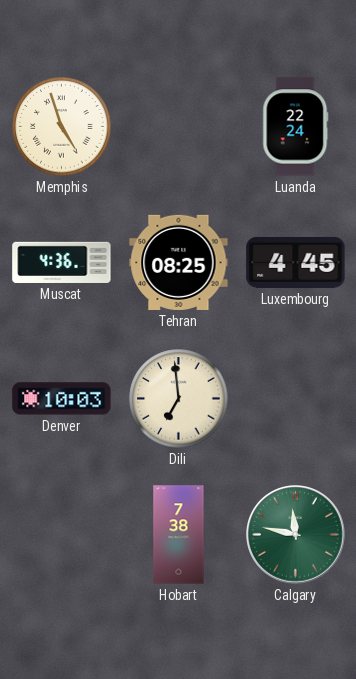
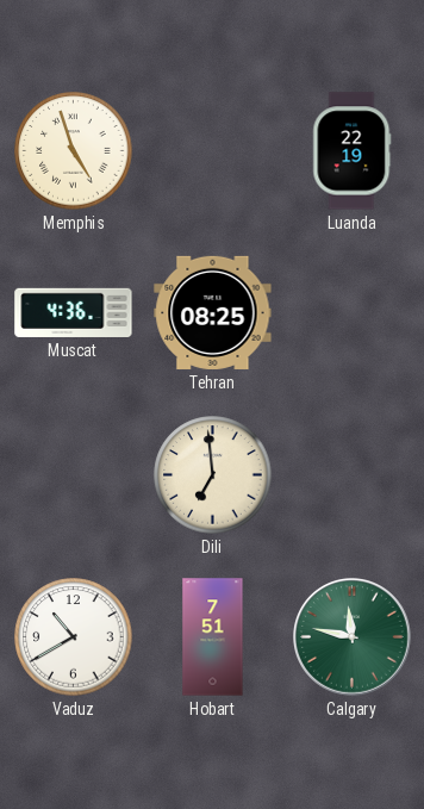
Luanda: 22:24 -> 22:19
Luxembourg: 4:45 -> none
Denver: 10:03 -> none
Vaduz: none -> 10:40
Hobart: 7:38 -> 7:51
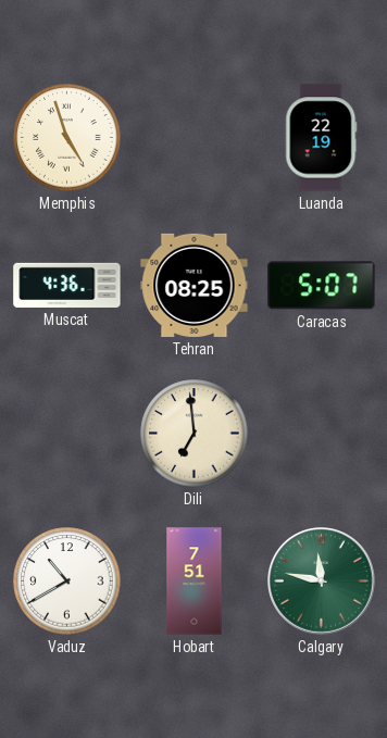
Caracas: none -> 5:07
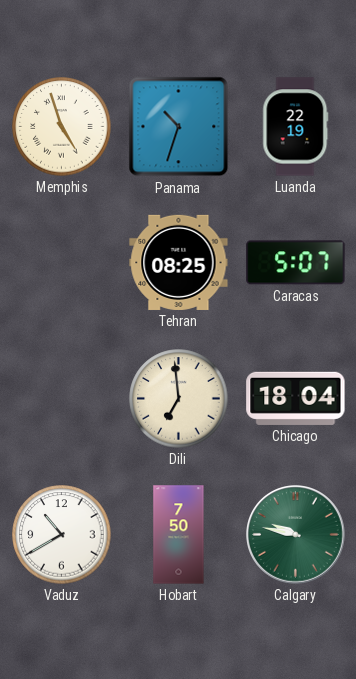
Panama: none -> 10:33
Muscat: 4:36 -> none
Chicago: none -> 18:04
Hobart: 7:51 -> 7:50
Calgary: 11:47 -> 9:47
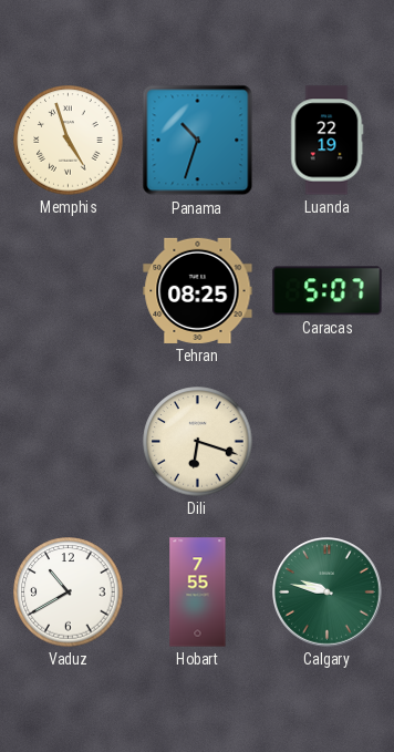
Dili: 6:59 -> 6:18
Chicago: 18:04 -> none
Hobart: 7:50 -> 7:55
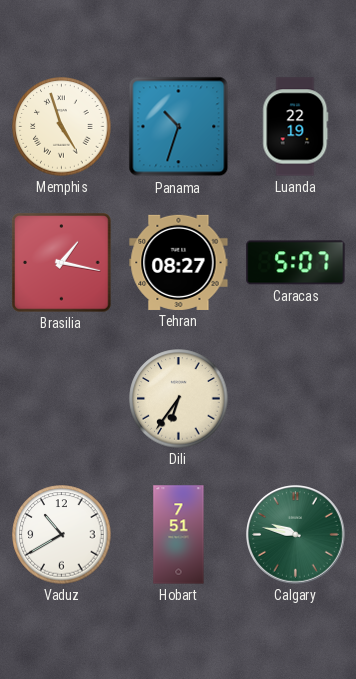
Brasilia: none -> 1:17
Tehran: 08:25 -> 08:27
Dili: 6:18 -> 6:36
Hobart: 7:55 -> 7:51
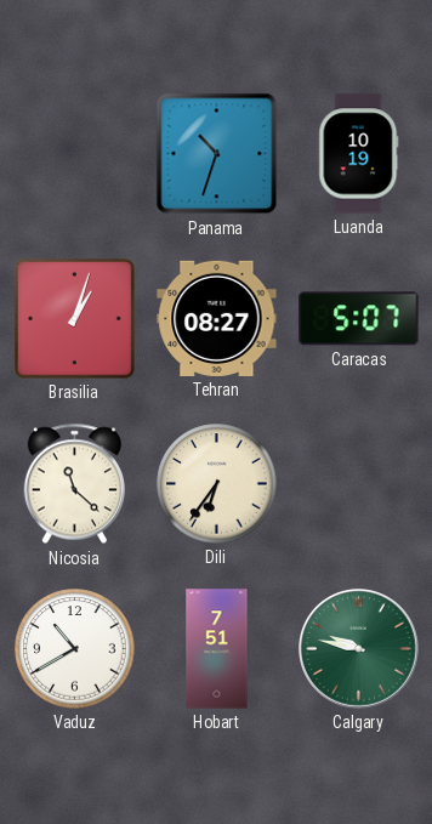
Memphis: 4:57 -> none
Luanda: 22:19 -> 10:19
Brasilia: 1:17 -> 1:03
Nicosia: none -> 11:22
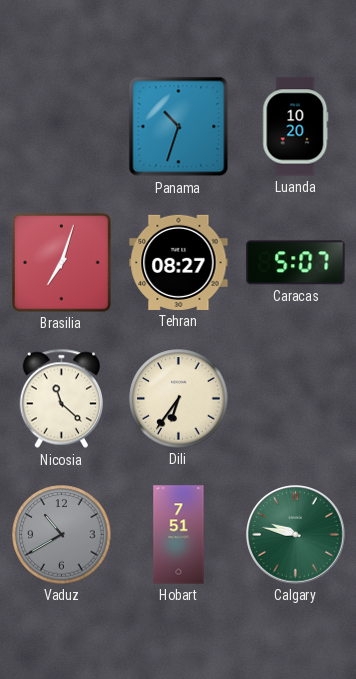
Luanda: 10:19 -> 10:20
Brasilia: 1:03 -> 7:03
Vaduz dial: white -> grey
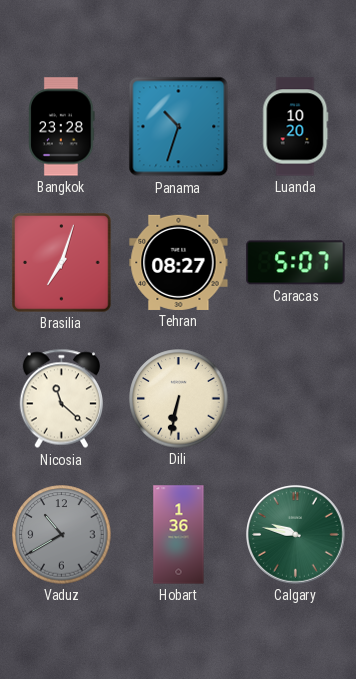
Bangkok: none -> 23:28
Dili: 6:36 -> 6:32
Hobart: 7:51 -> 1:36
